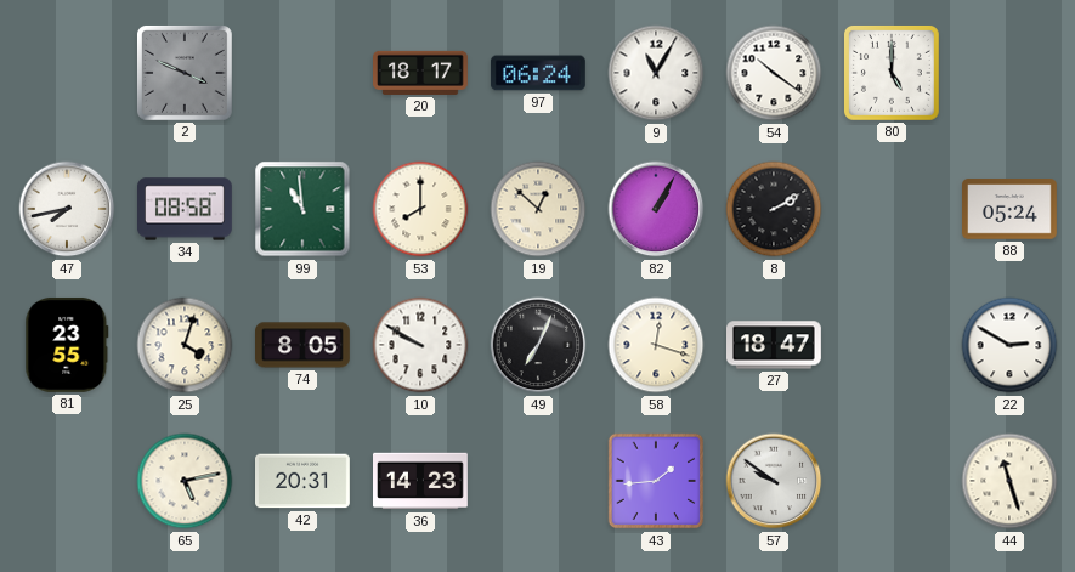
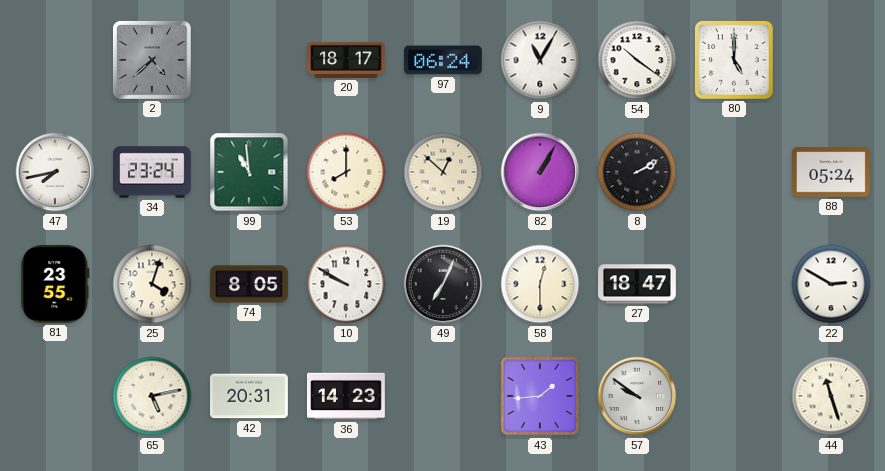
2: 3:49 -> 4:38
34: 08:58 -> 23:24
58: 12:18 -> 12:30
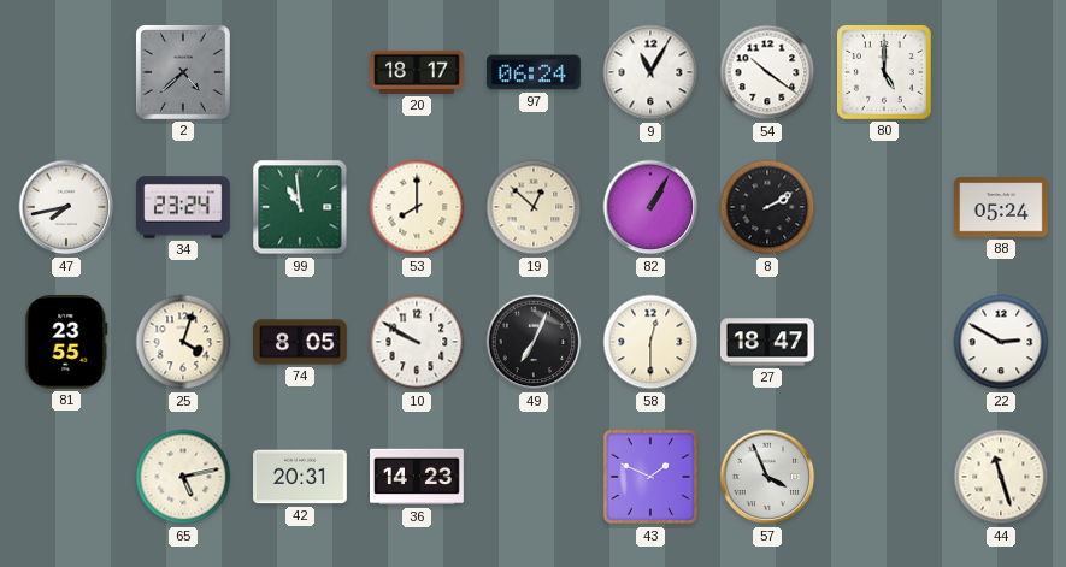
43: 1:44 -> 1:49
57: 9:51 -> 3:56
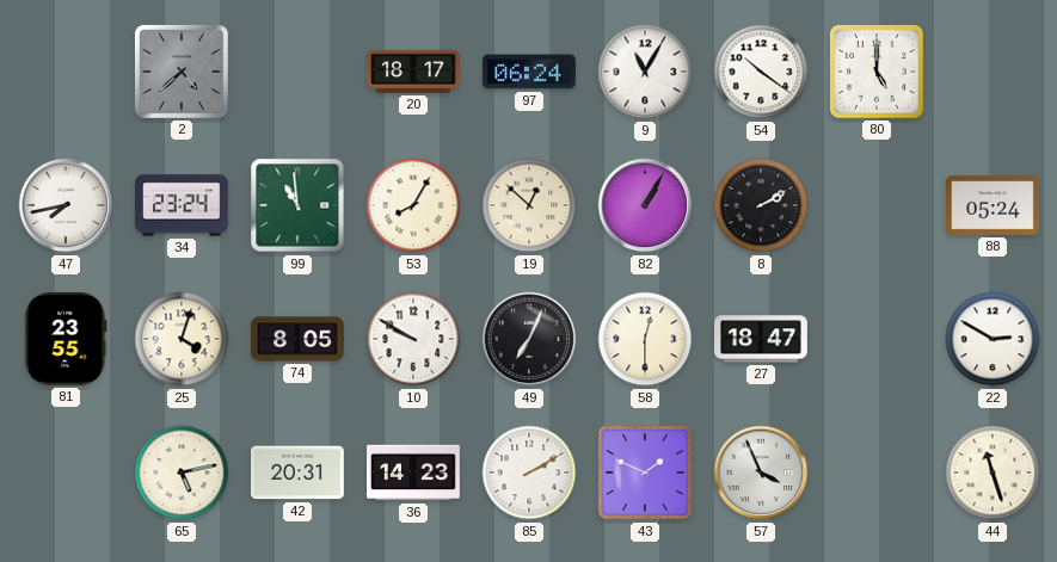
53: 8:00 -> 8:05
85: none -> 2:10
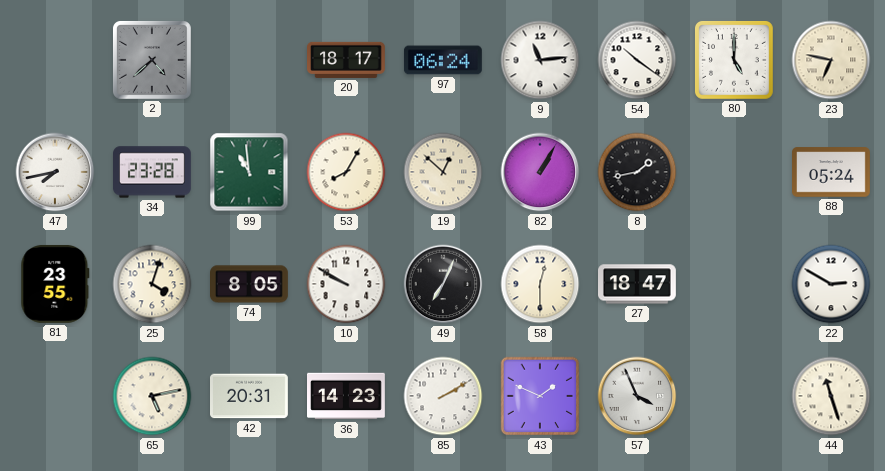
9: 11:05 -> 11:14
23: none -> 6:47
34: 23:24 -> 23:28
8: 2:10 -> 1:43
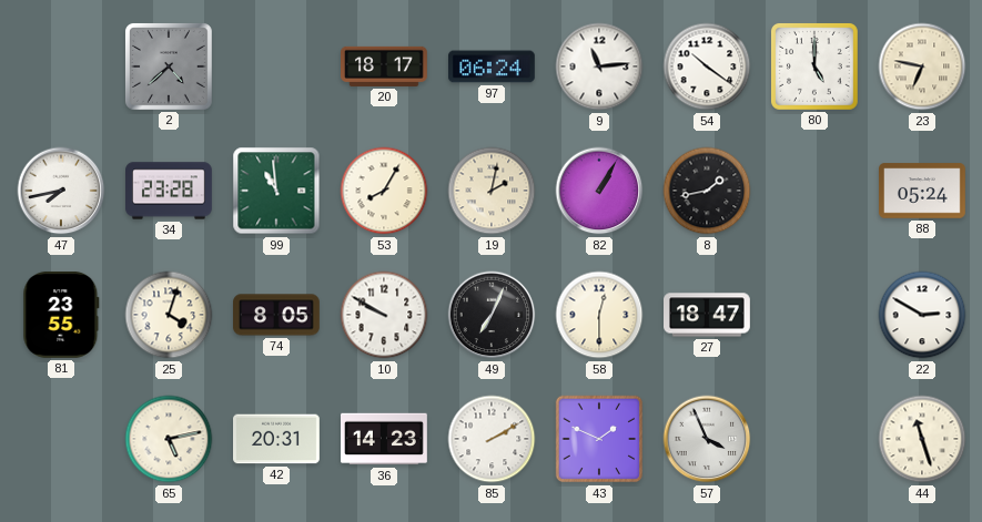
19: 12:52 -> 2:02
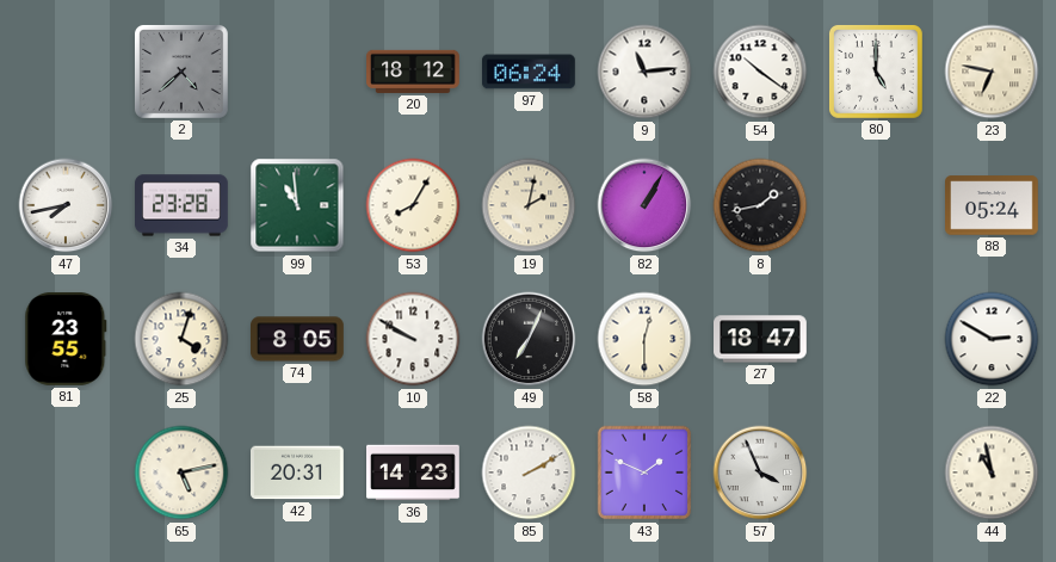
20: 18:17 -> 18:12
44: 11:27 -> 10:58
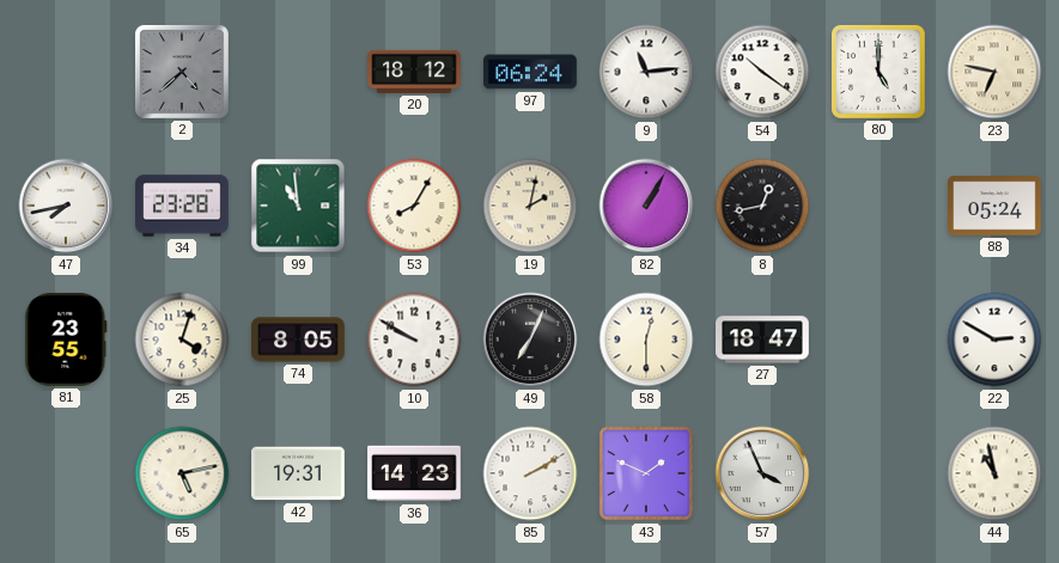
8: 1:43 -> 12:43
42: 20:31 -> 19:31
